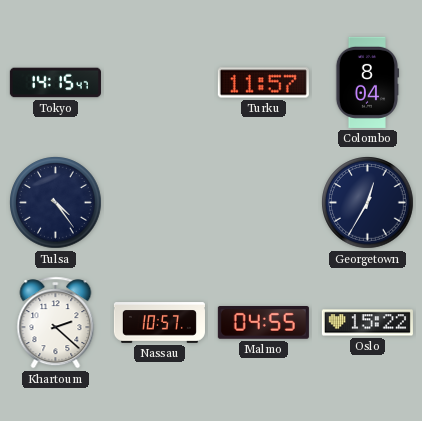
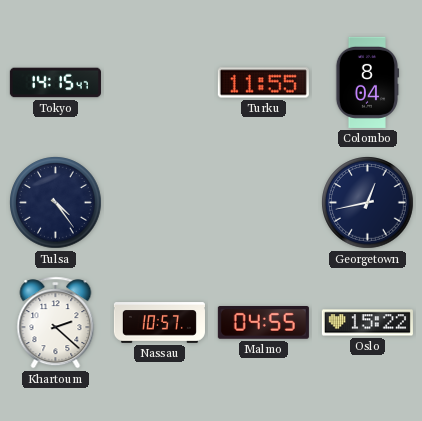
Turku: 11:57 -> 11:55
Georgetown: 12:35 -> 12:43
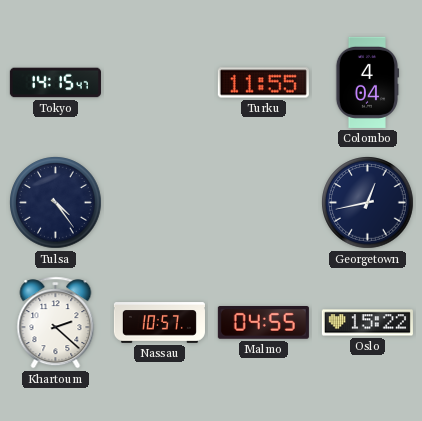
Colombo: 8:04 -> 4:04
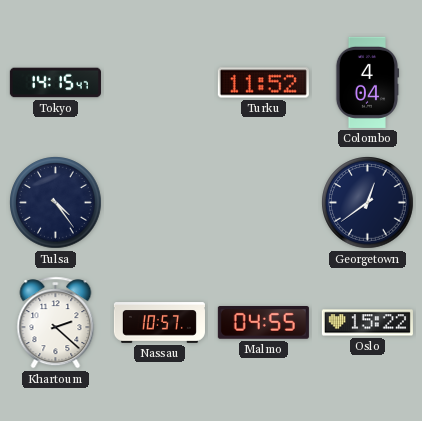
Turku: 11:55 -> 11:52
Georgetown: 12:43 -> 12:39
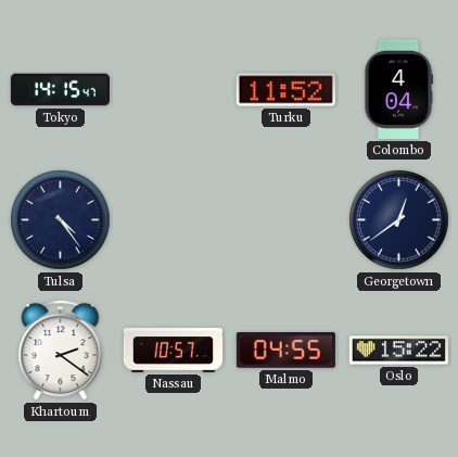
Khartoum: 2:22 -> 2:21
